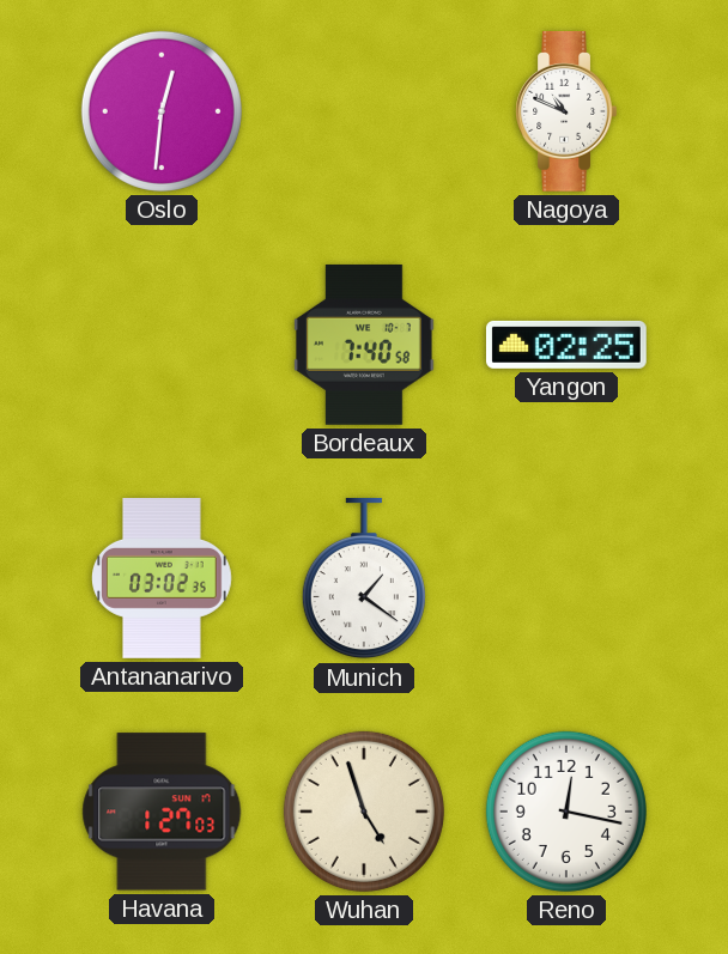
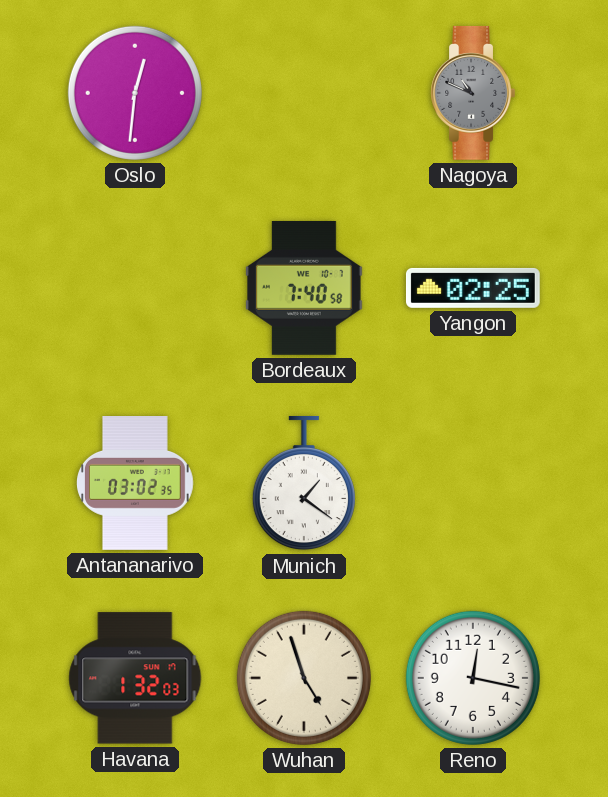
Nagoya dial: white -> grey
Havana: 1:27 -> 1:32
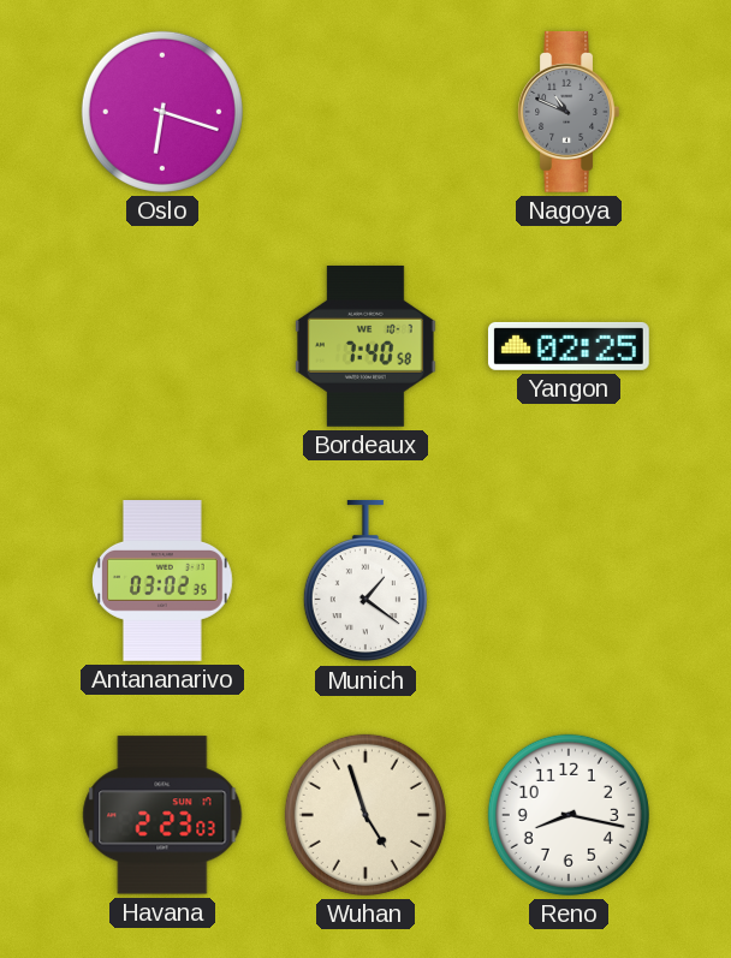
Oslo: 12:31 -> 6:18
Havana: 1:32 -> 2:23
Reno: 12:17 -> 8:17
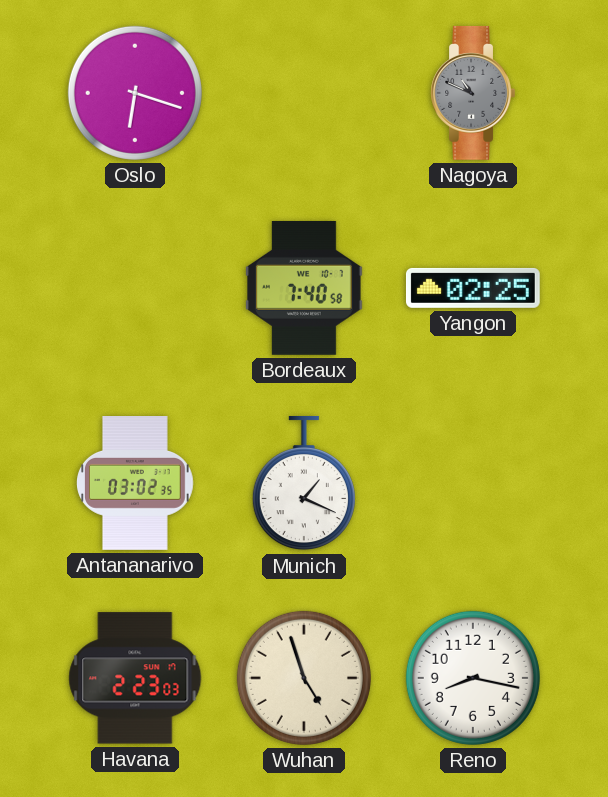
Munich: 1:21 -> 1:19
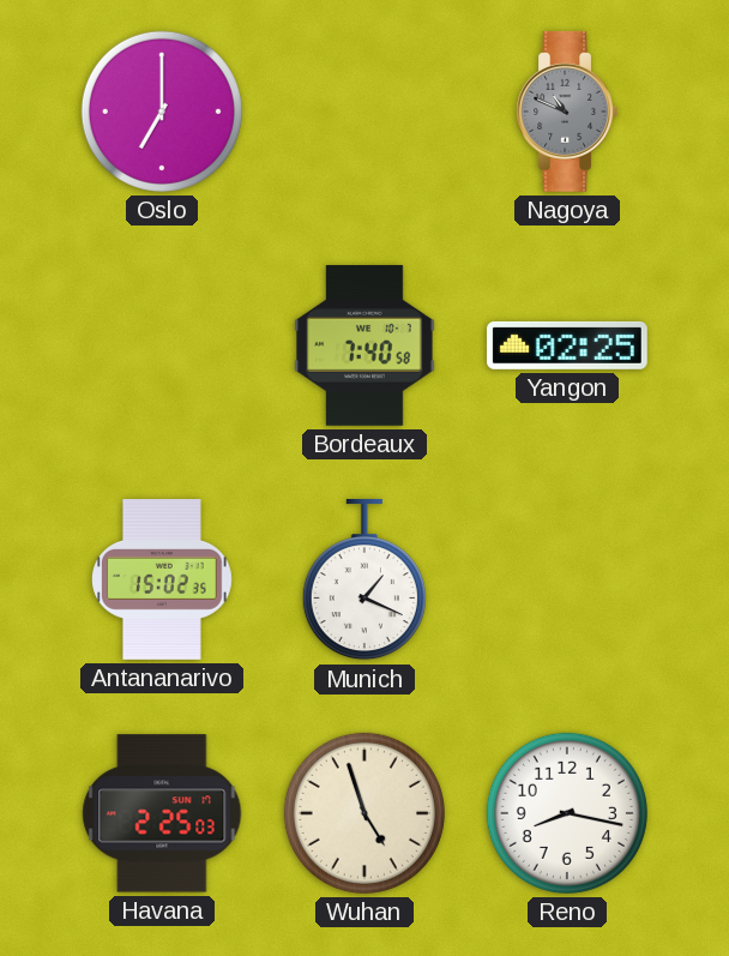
Oslo: 6:18 -> 7:00
Antananarivo: 03:02 -> 15:02
Havana: 2:23 -> 2:25
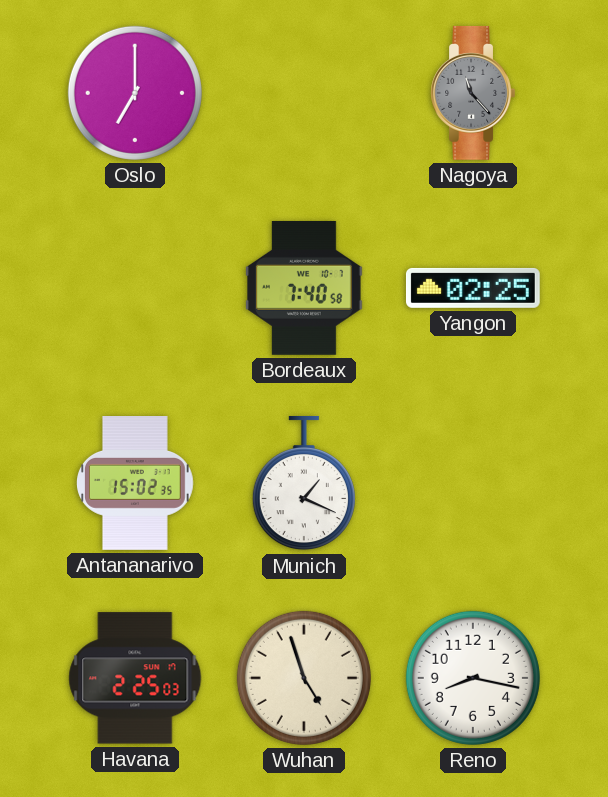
Nagoya: 10:49 -> 11:23
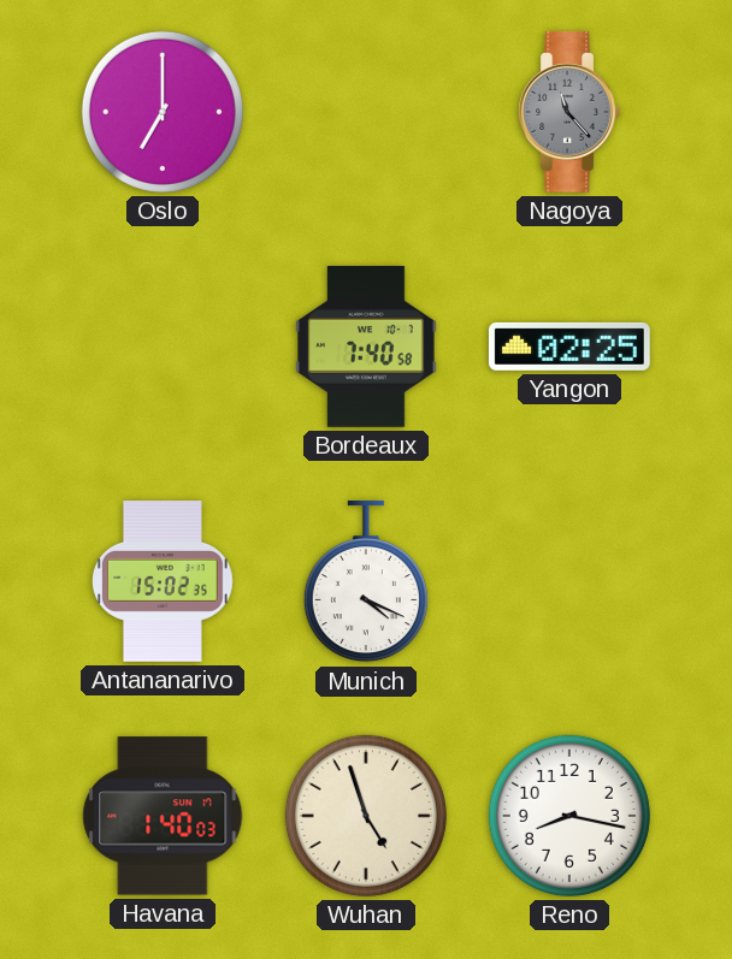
Munich: 1:19 -> 4:19
Havana: 2:25 -> 1:40
